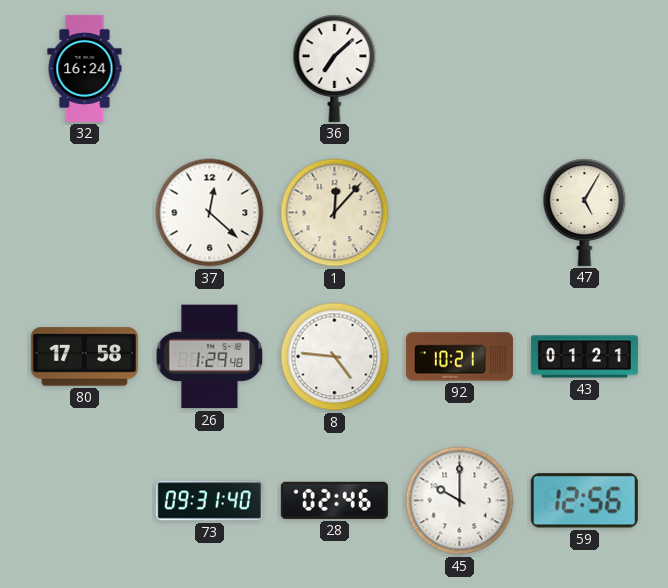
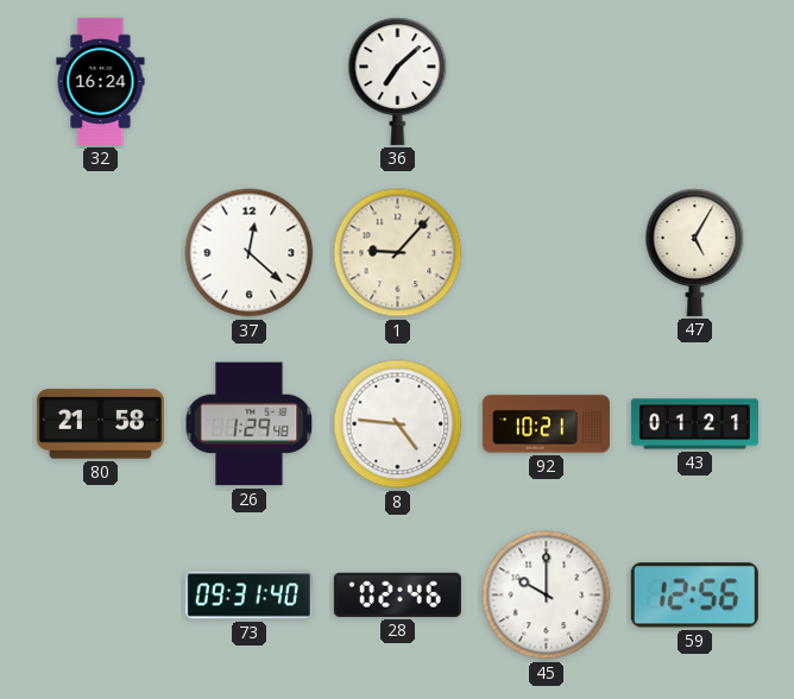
1: 12:07 -> 9:07
80: 17:58 -> 21:58
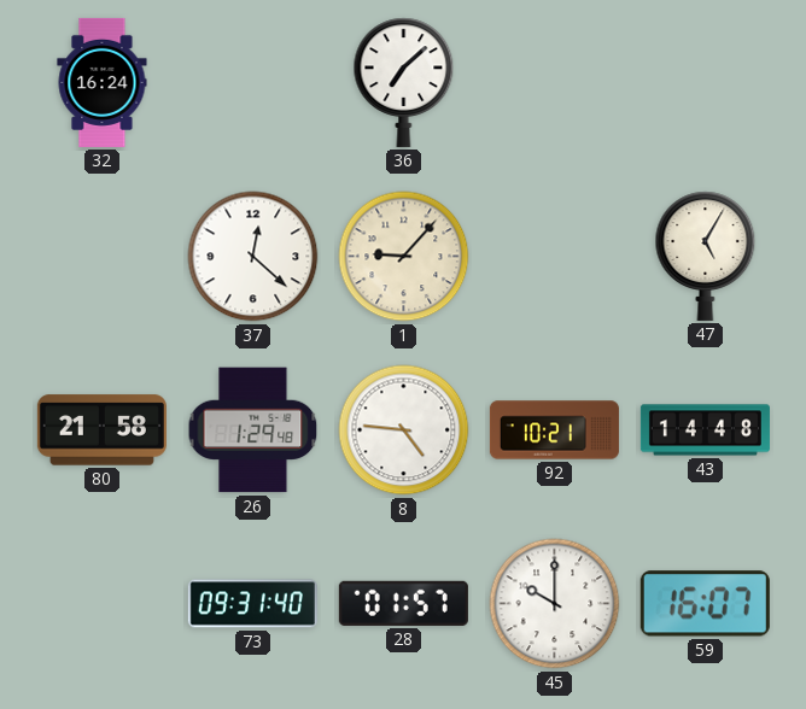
43: 01:21 -> 14:48
28: 02:46 -> 01:57
59: 12:56 -> 16:07
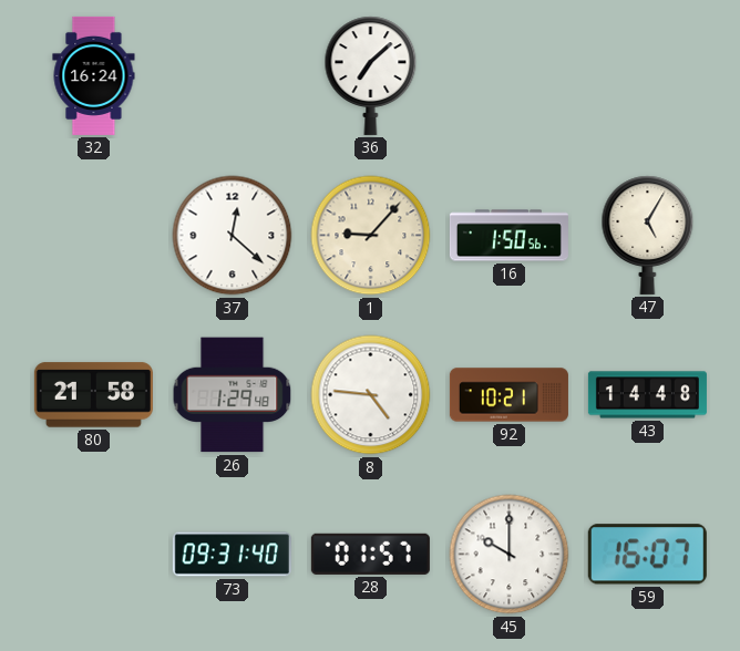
16: none -> 1:50
